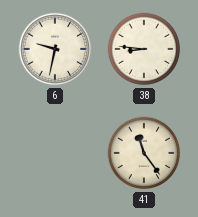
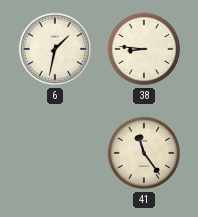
6: 9:32 -> 1:32
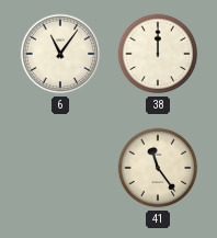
6: 1:32 -> 11:06
38: 8:46 -> 12:00
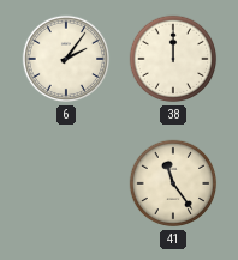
6: 11:06 -> 2:06
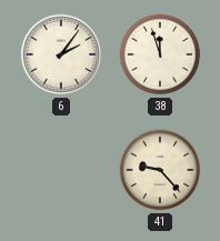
38: 12:00 -> 11:57
41: 11:24 -> 9:23
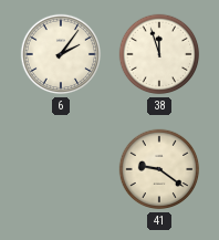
41: 9:23 -> 9:21
